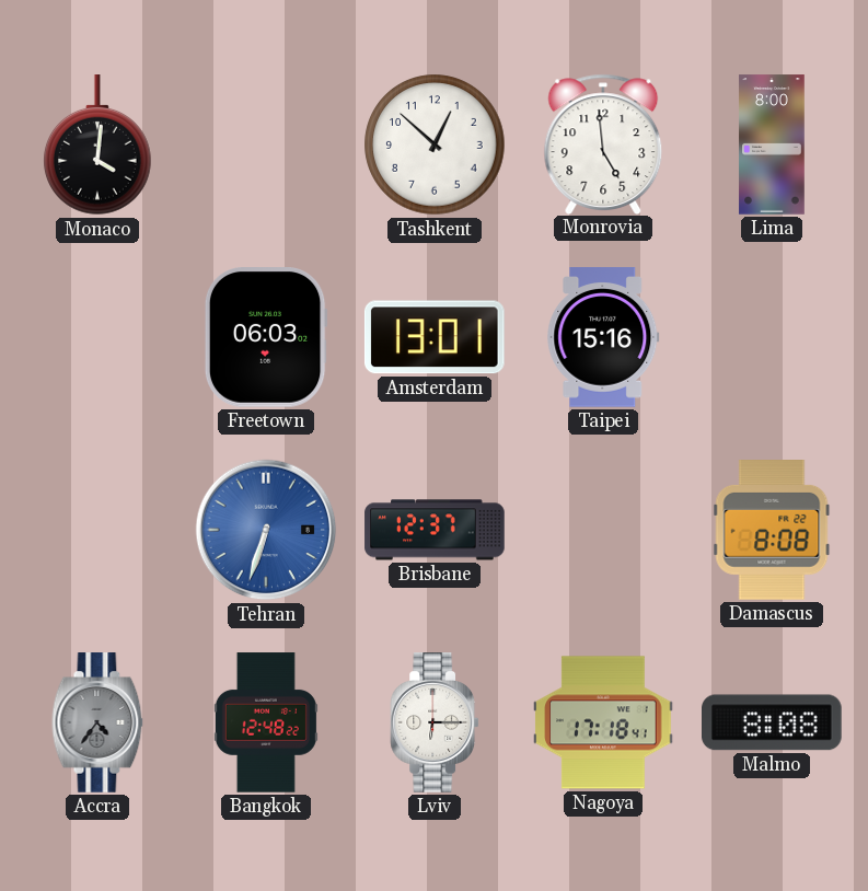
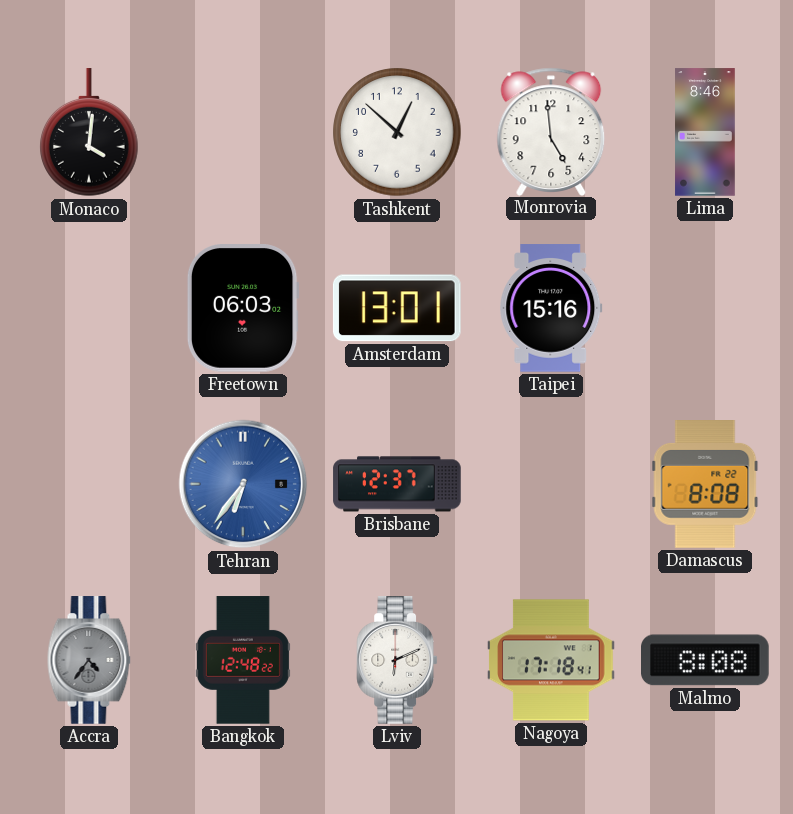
Lima: 8:00 -> 8:46
Tehran: 6:33 -> 6:36
Lviv: 6:15 -> 6:11
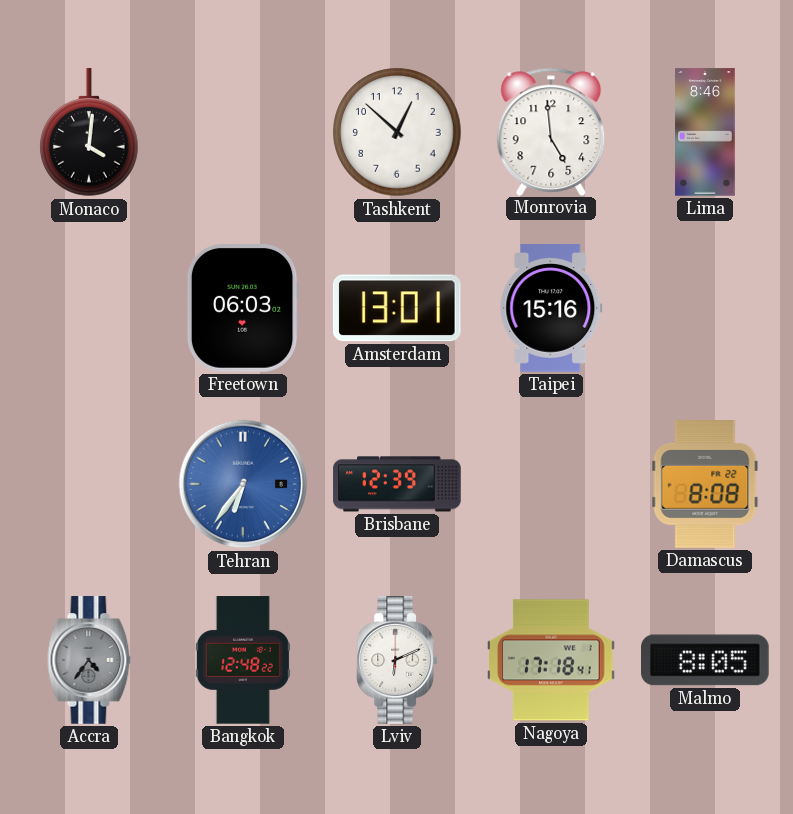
Brisbane: 12:37 -> 12:39
Malmo: 8:08 -> 8:05
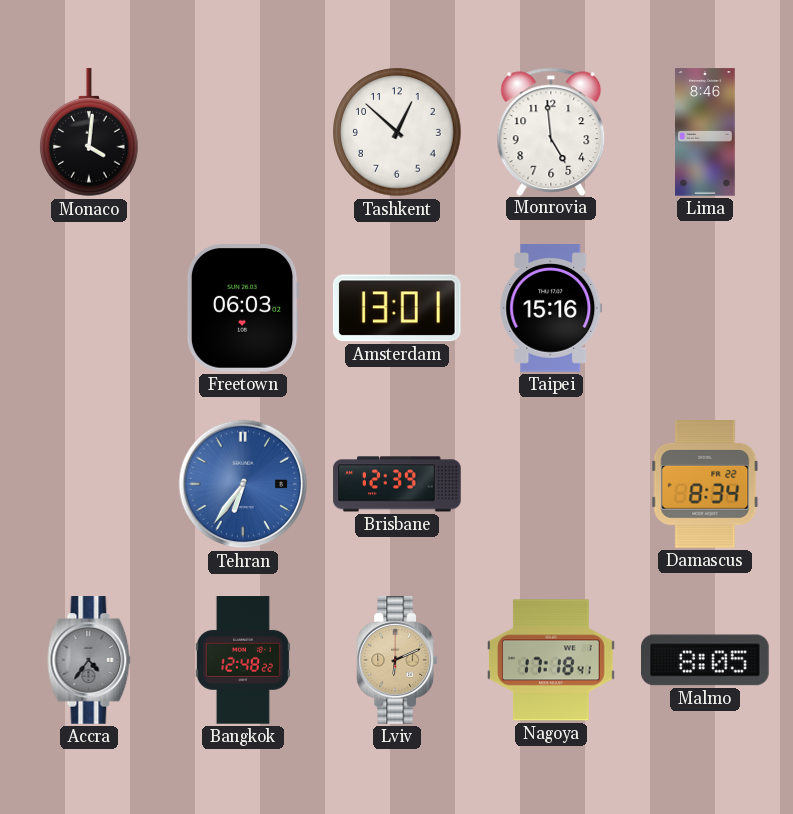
Damascus: 8:08 -> 8:34
Lviv dial: white -> champagne
